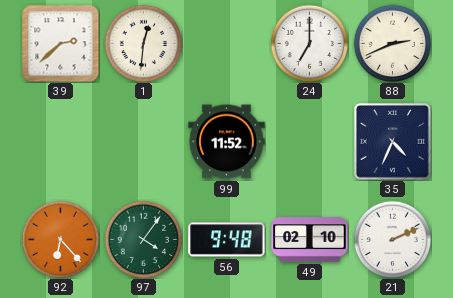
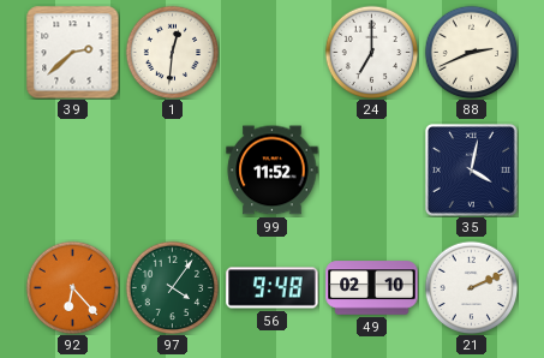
35: 4:34 -> 4:02
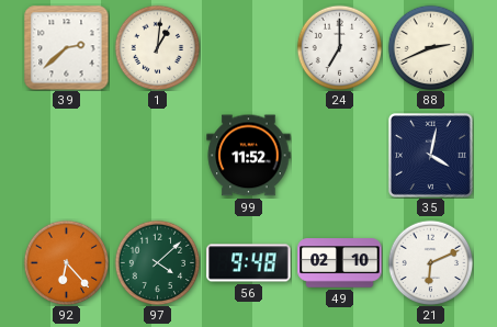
1: 12:31 -> 1:01
97: 4:06 -> 4:08
21: 2:11 -> 6:11
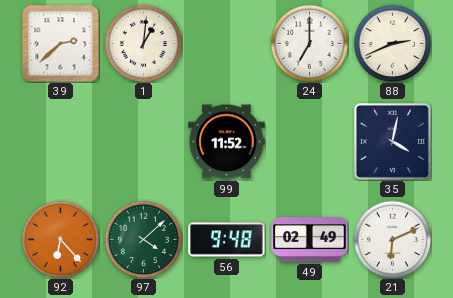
49: 02:10 -> 02:49
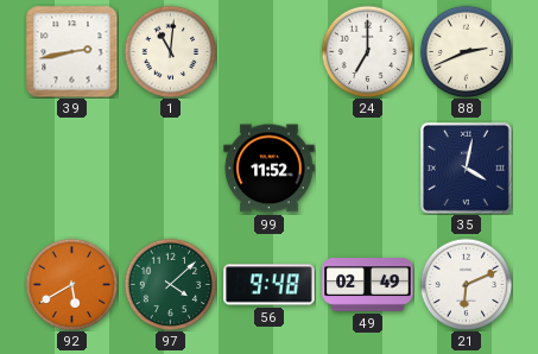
39: 2:38 -> 2:43
1: 1:01 -> 11:01
92: 6:23 -> 5:40
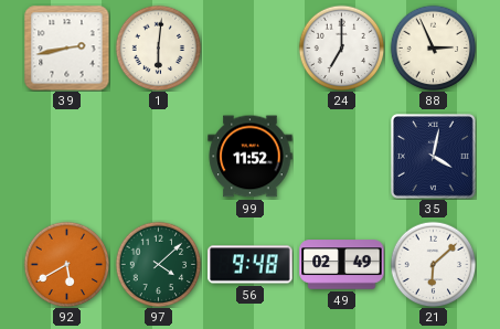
1: 11:01 -> 6:01
88: 2:41 -> 2:56
21: 6:11 -> 6:08
